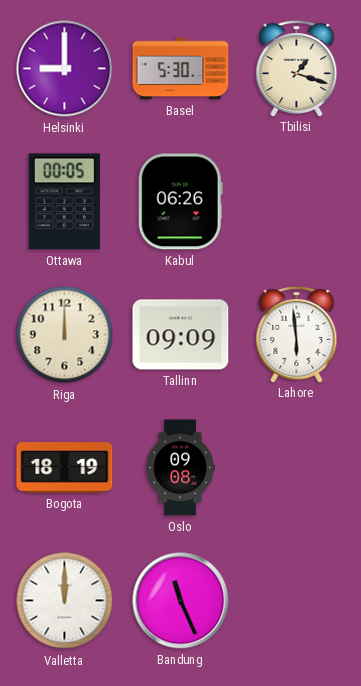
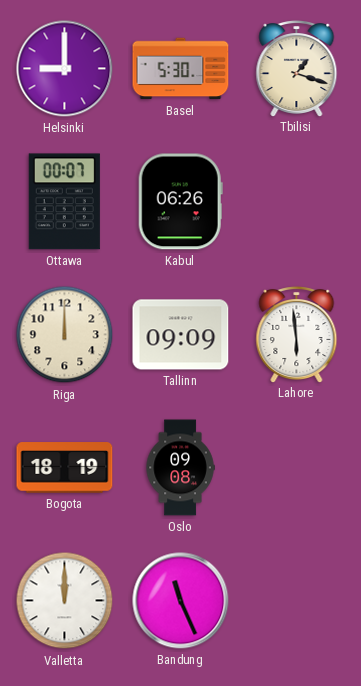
Ottawa: 00:05 -> 00:07
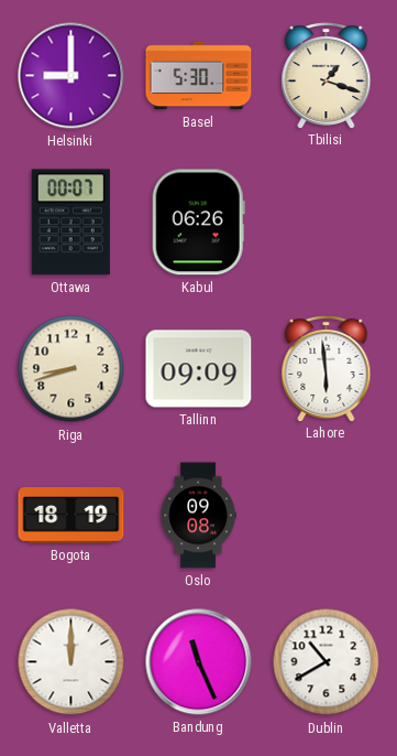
Riga: 12:00 -> 8:42
Dublin: none -> 10:40
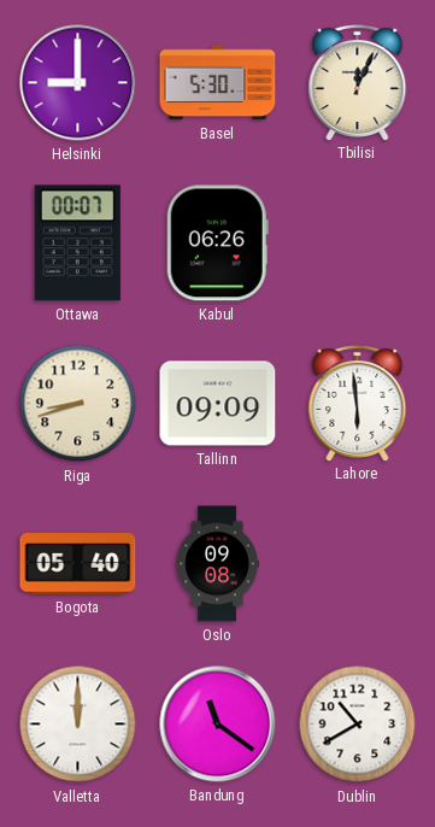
Tbilisi: 1:18 -> 12:04
Bogota: 18:19 -> 05:40
Bandung: 11:26 -> 11:21
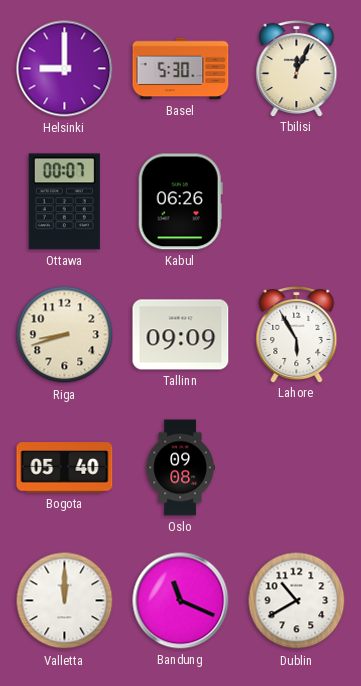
Lahore: 5:59 -> 5:55
Bandung: 11:21 -> 11:19
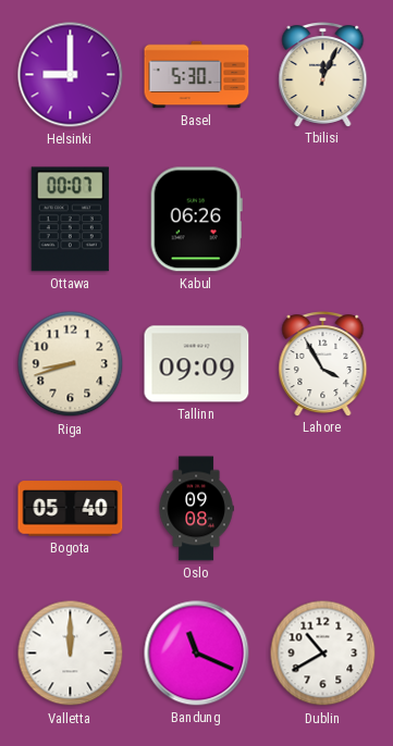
Lahore: 5:55 -> 3:55
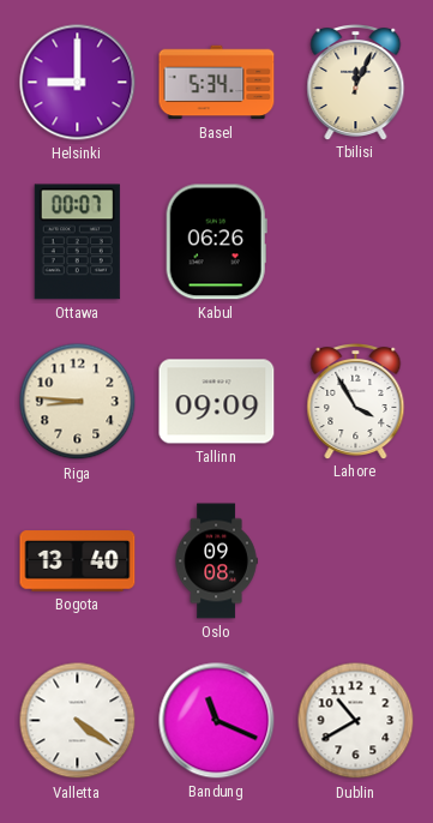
Basel: 5:30 -> 5:34
Riga: 8:42 -> 8:46
Bogota: 05:40 -> 13:40
Valletta: 12:00 -> 4:21
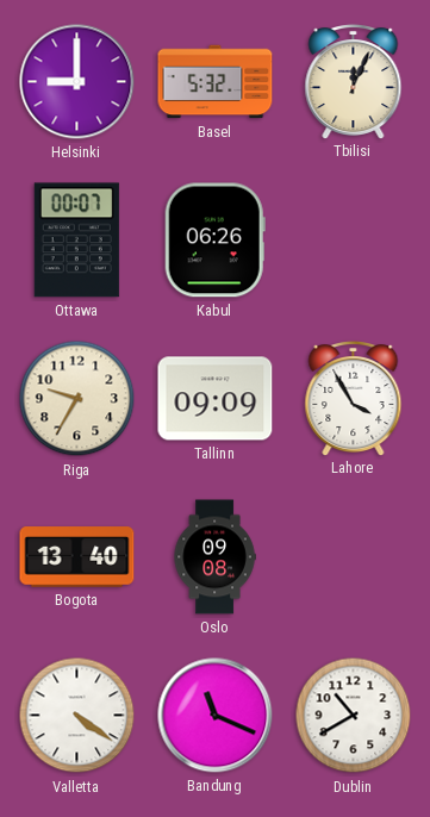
Basel: 5:34 -> 5:32
Riga: 8:46 -> 9:35
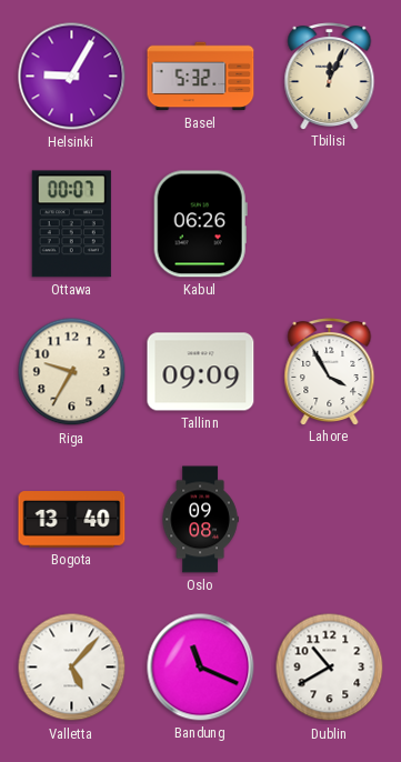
Helsinki: 9:00 -> 9:05
Valletta: 4:21 -> 5:07
